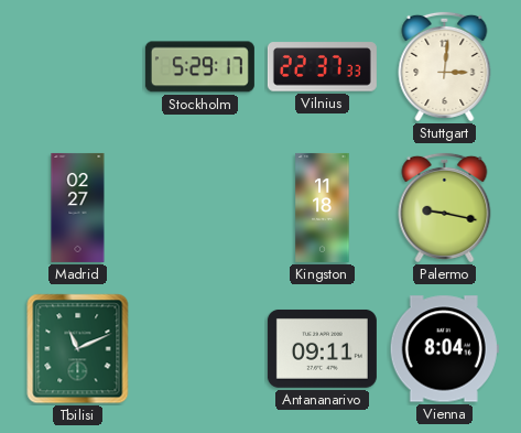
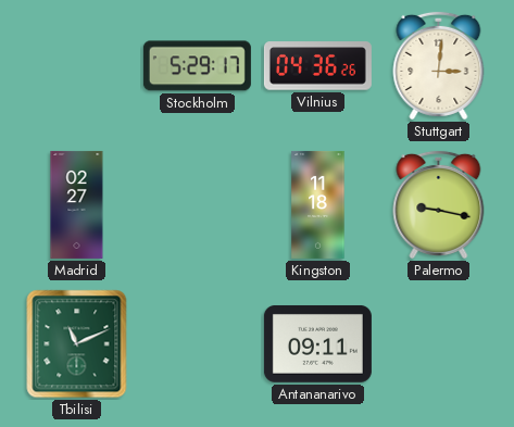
Vilnius: 22:37 -> 04:36
Vienna: 8:04 -> none
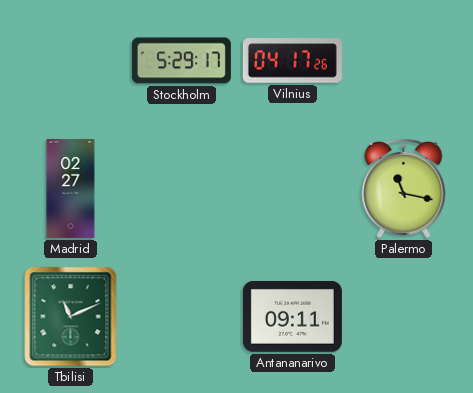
Vilnius: 04:36 -> 04:17
Stuttgart: 3:01 -> none
Kingston: 11:18 -> none
Palermo: 9:17 -> 11:17
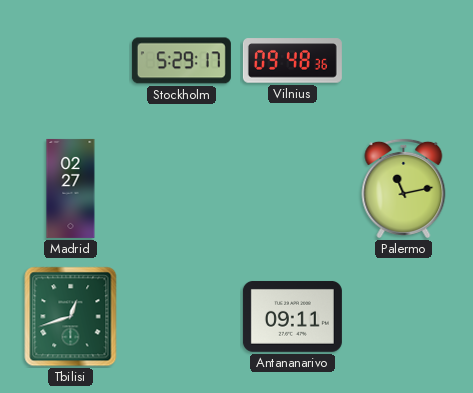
Vilnius: 04:17 -> 09:48
Palermo: 11:17 -> 11:13
Tbilisi: 11:11 -> 12:42
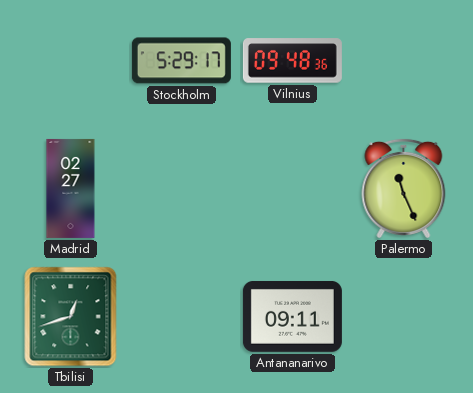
Palermo: 11:13 -> 11:26
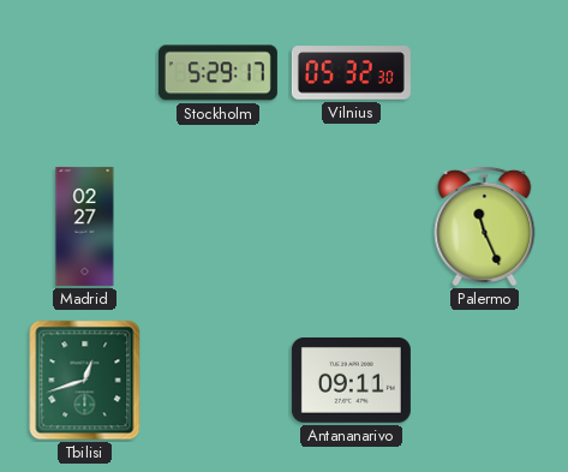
Vilnius: 09:48 -> 05:32
